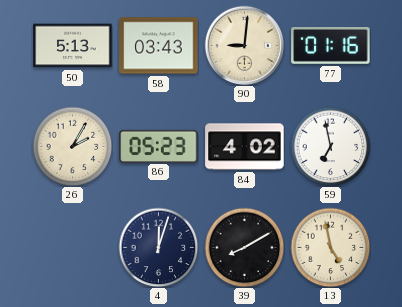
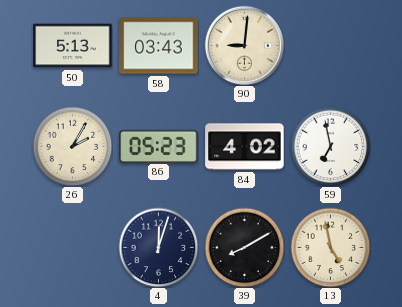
77: 01:16 -> none
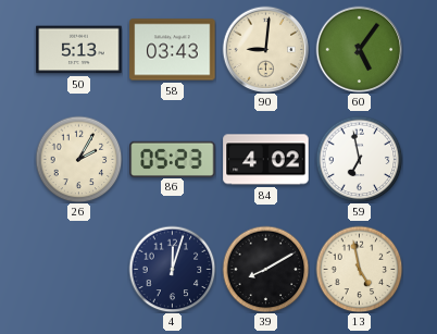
60: none -> 5:06
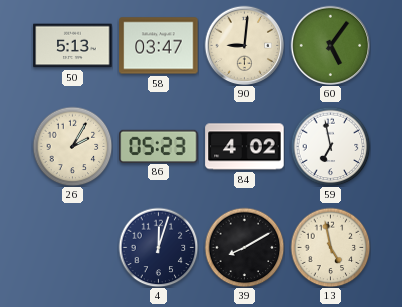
58: 03:43 -> 03:47
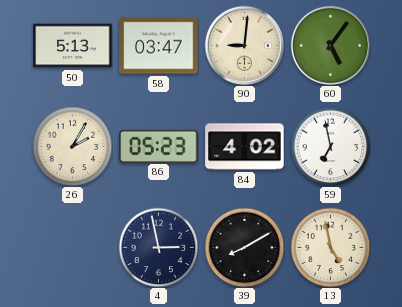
4: 12:03 -> 2:58
